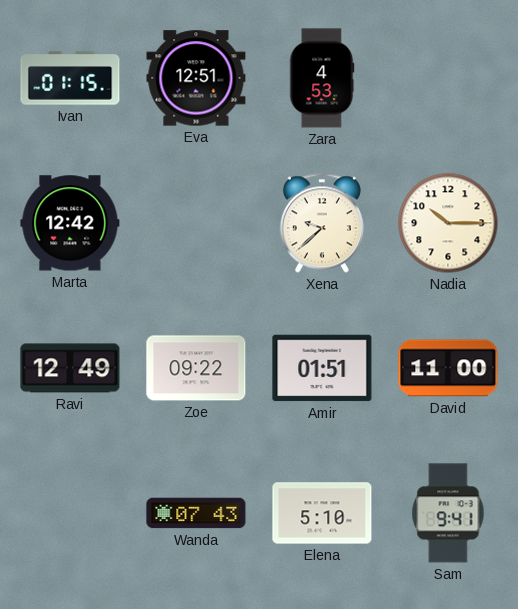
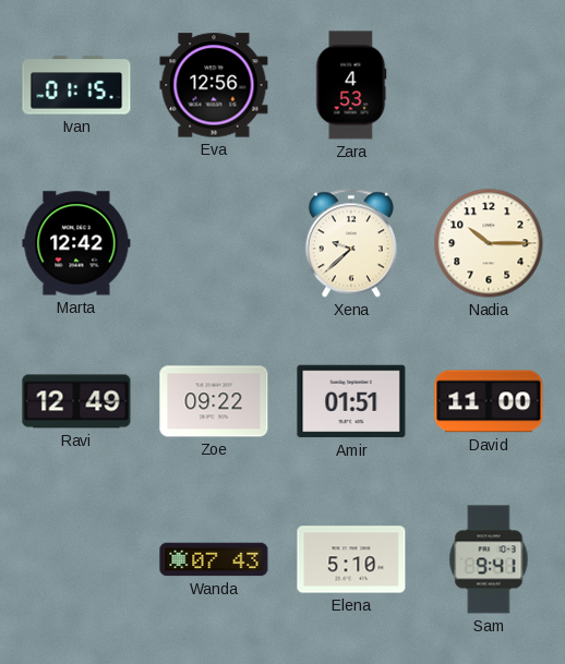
Eva: 12:51 -> 12:56
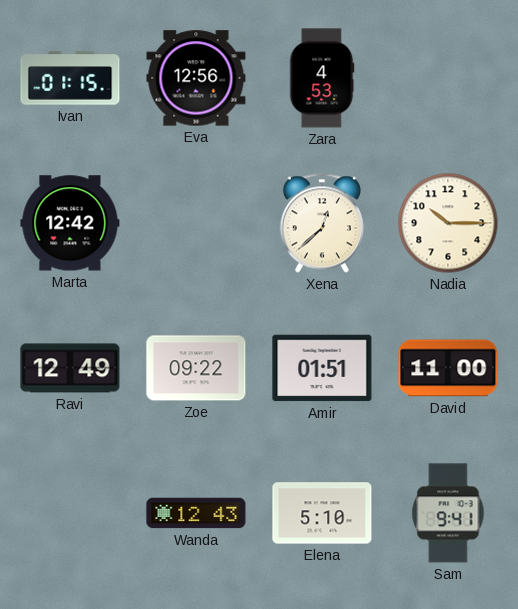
Xena: 9:38 -> 12:38
Wanda: 07:43 -> 12:43
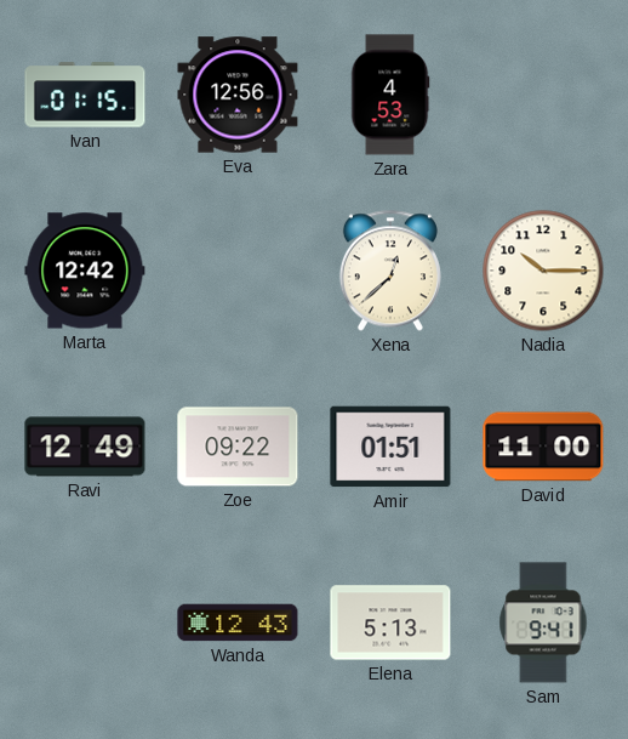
Elena: 5:10 -> 5:13
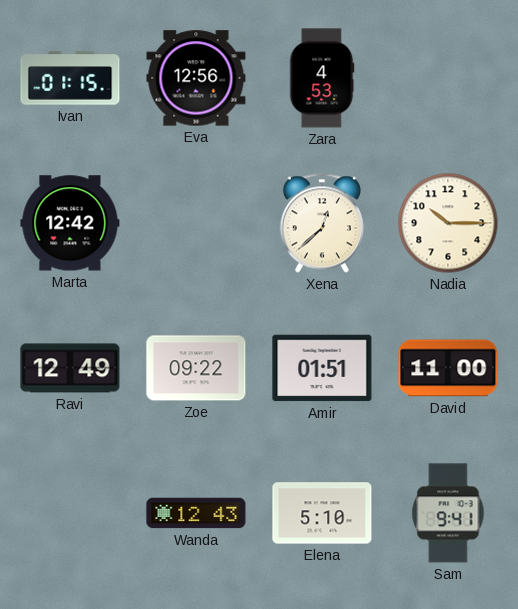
Elena: 5:13 -> 5:10
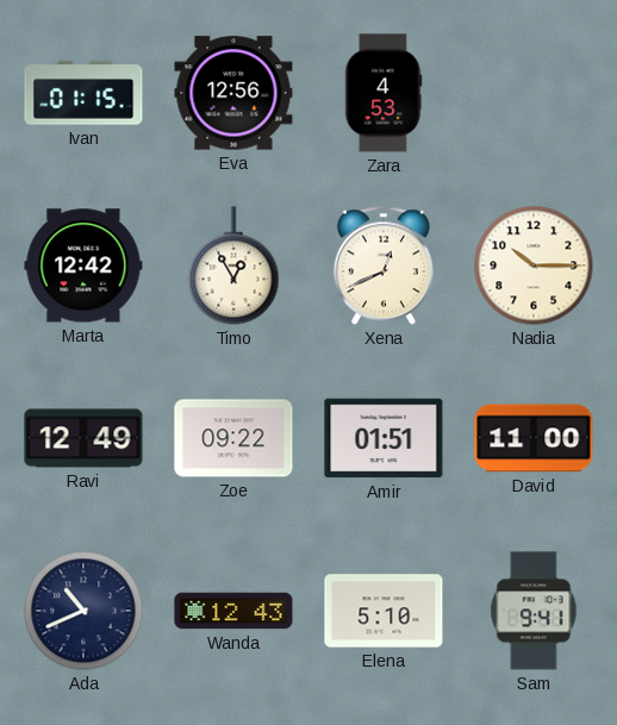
Timo: none -> 12:55
Xena: 12:38 -> 12:41
Ada: none -> 10:41
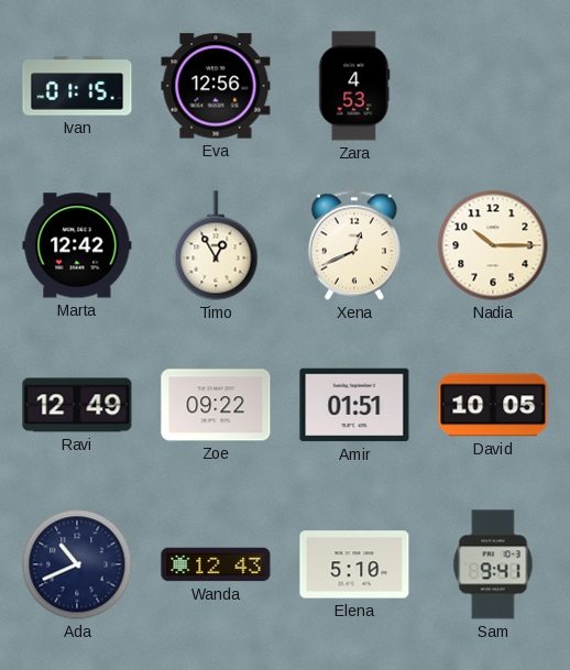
David: 11:00 -> 10:05
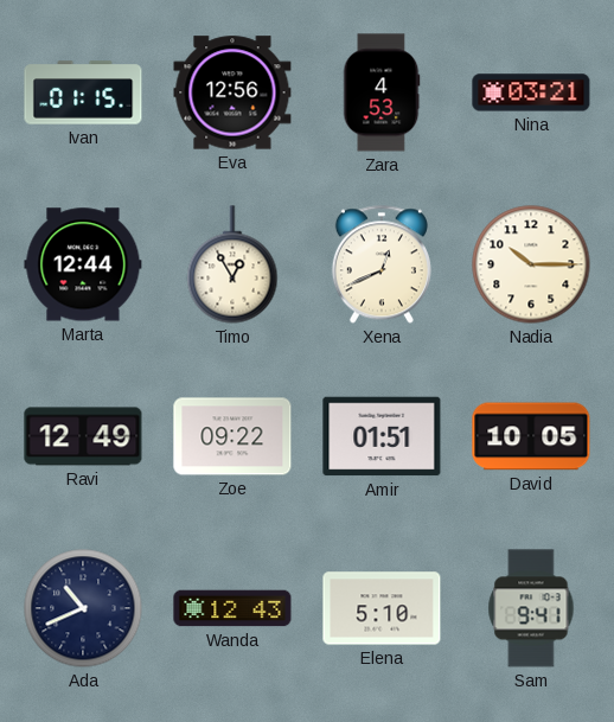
Nina: none -> 03:21
Marta: 12:42 -> 12:44
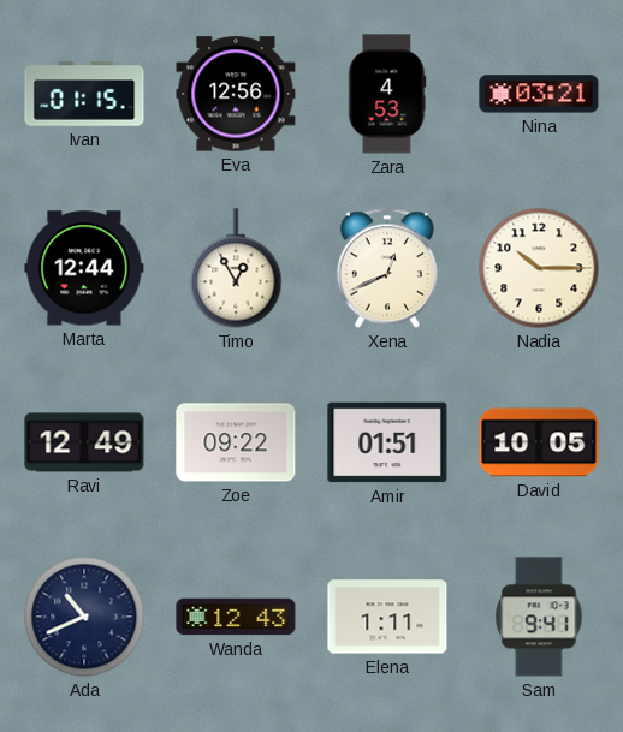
Elena: 5:10 -> 1:11
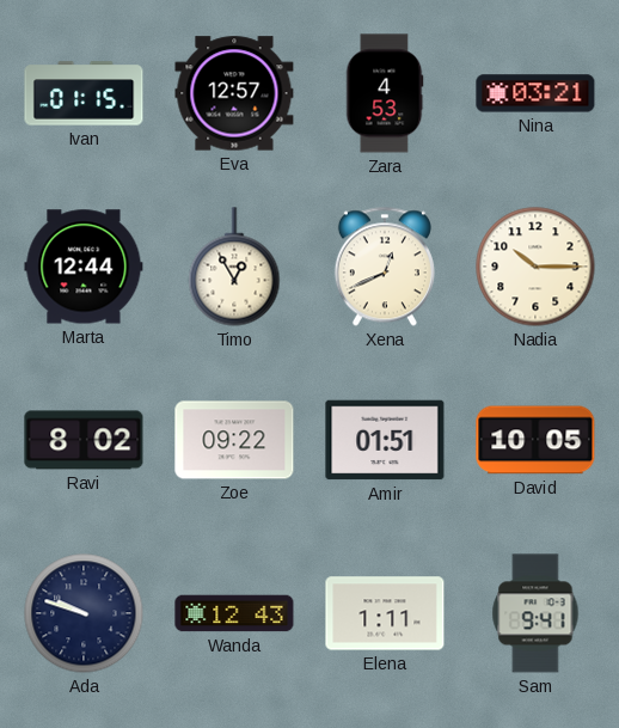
Eva: 12:56 -> 12:57
Ravi: 12:49 -> 8:02
Ada: 10:41 -> 9:48
